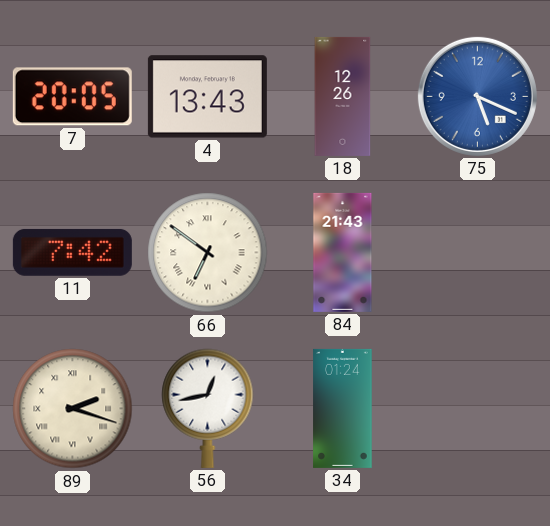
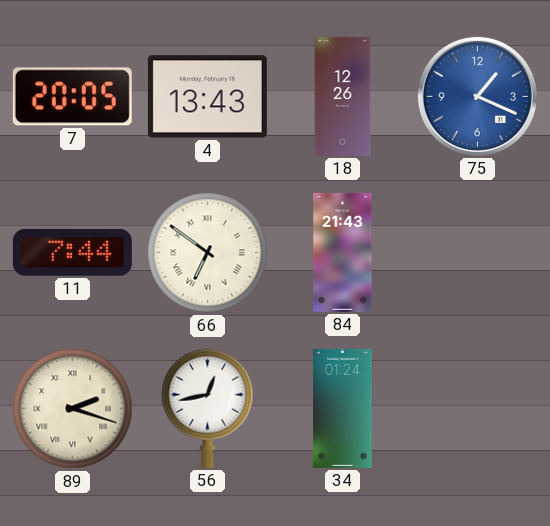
75: 5:19 -> 1:19
11: 7:42 -> 7:44
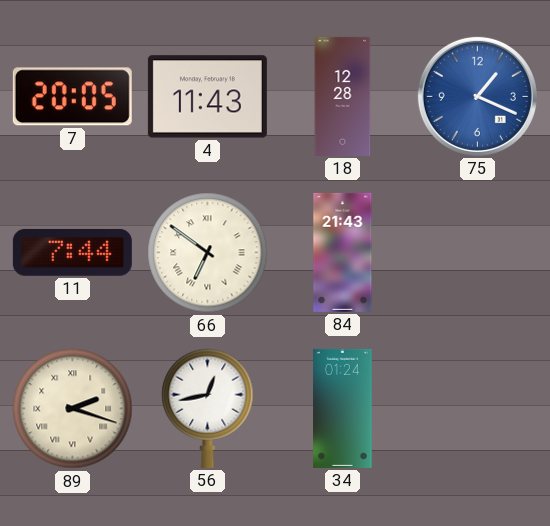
4: 13:43 -> 11:43
18: 12:26 -> 12:28
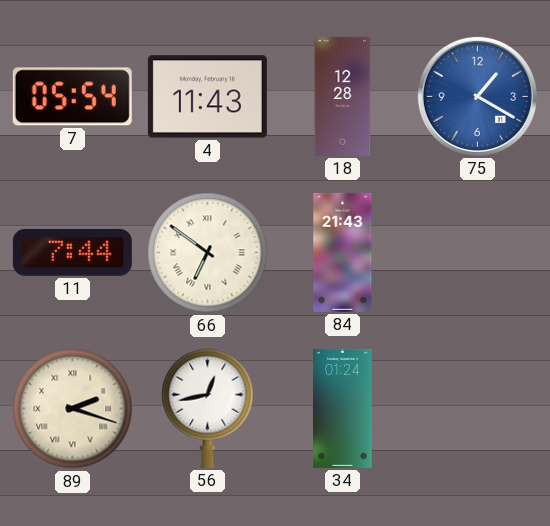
7: 20:05 -> 05:54
75: 1:19 -> 1:20
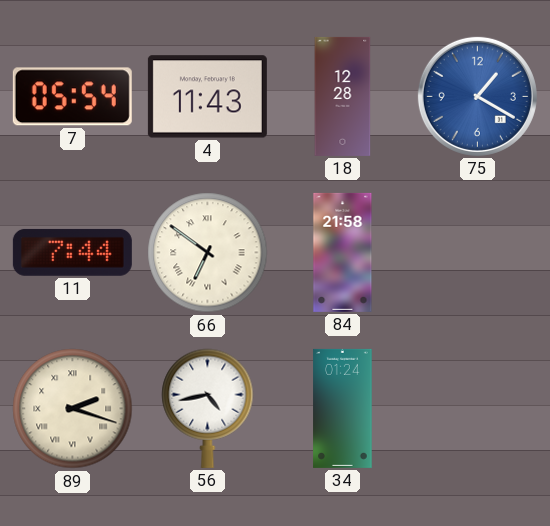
84: 21:43 -> 21:58
56: 12:43 -> 4:43
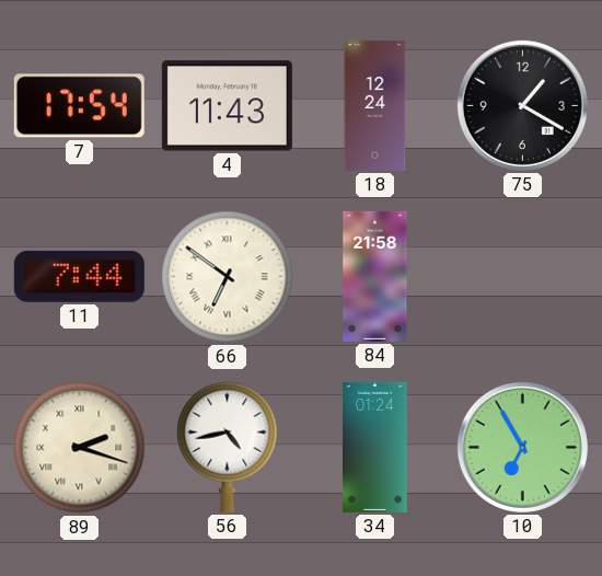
7: 05:54 -> 17:54
18: 12:28 -> 12:24
75 dial: blue -> black
10: none -> 6:55
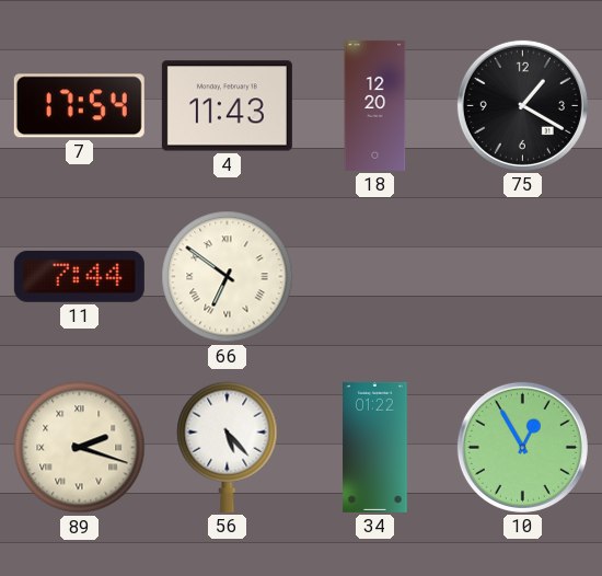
18: 12:24 -> 12:20
84: 21:58 -> none
56: 4:43 -> 5:23
34: 01:24 -> 01:22
10: 6:55 -> 12:55
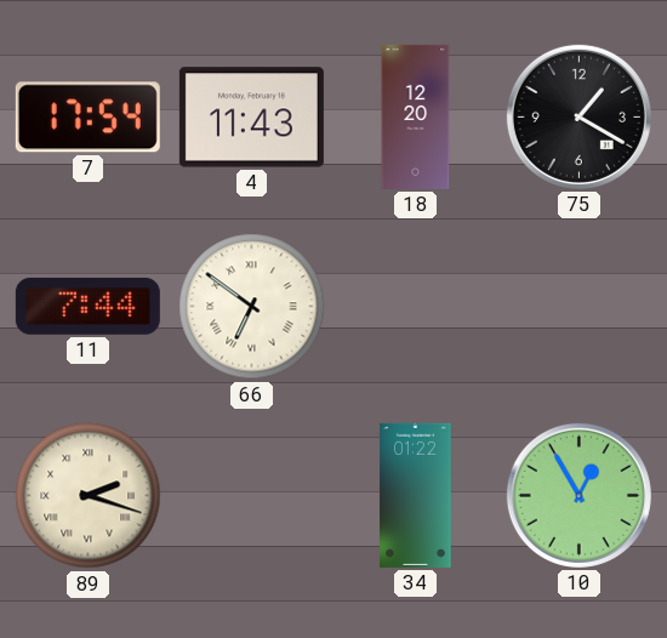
56: 5:23 -> none
